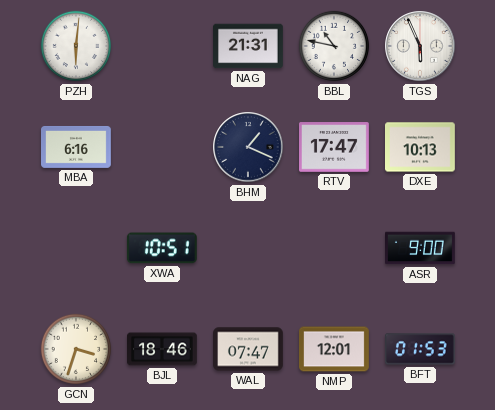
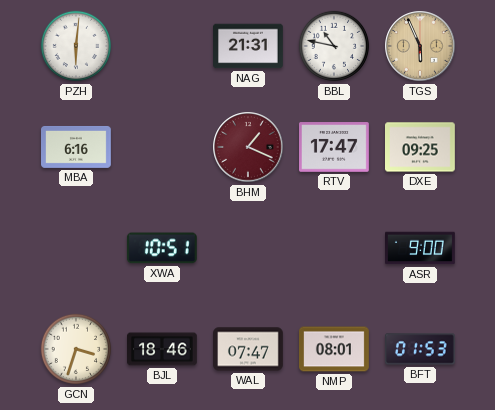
TGS dial: white -> champagne
BHM dial: navy -> burgundy
DXE: 10:13 -> 09:25
NMP: 12:01 -> 08:01
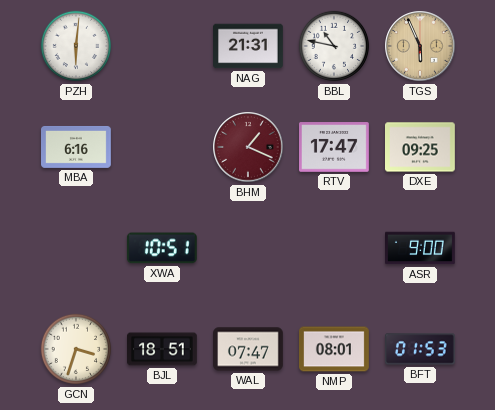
BJL: 18:46 -> 18:51
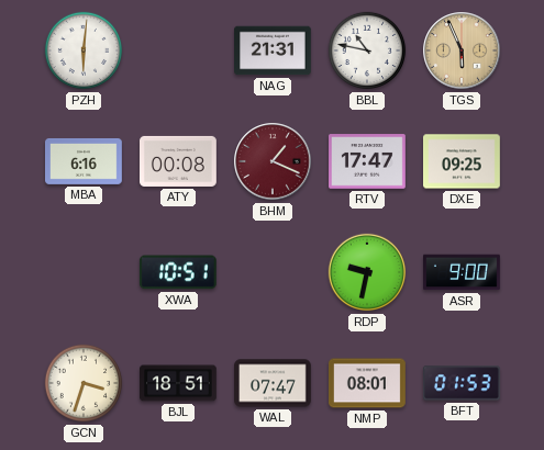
ATY: none -> 00:08
RDP: none -> 9:32
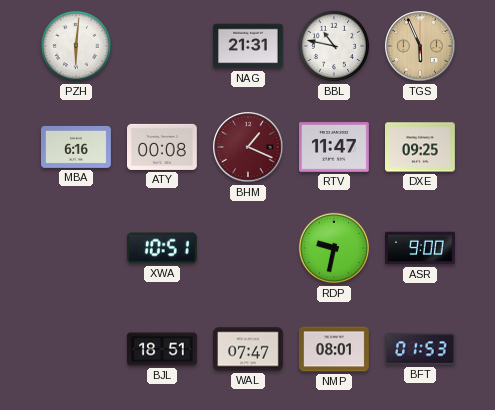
RTV: 17:47 -> 11:47
GCN: 3:33 -> none
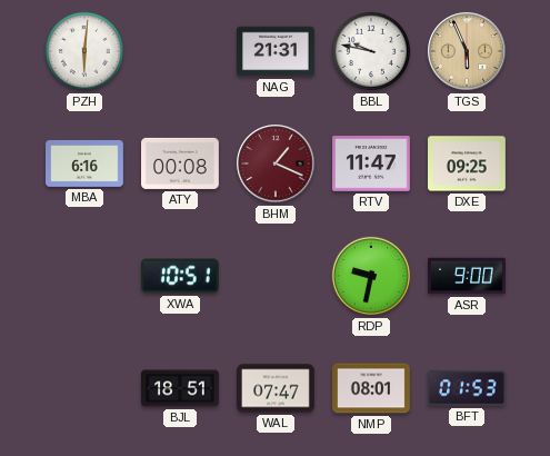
BBL: 10:47 -> 9:47
